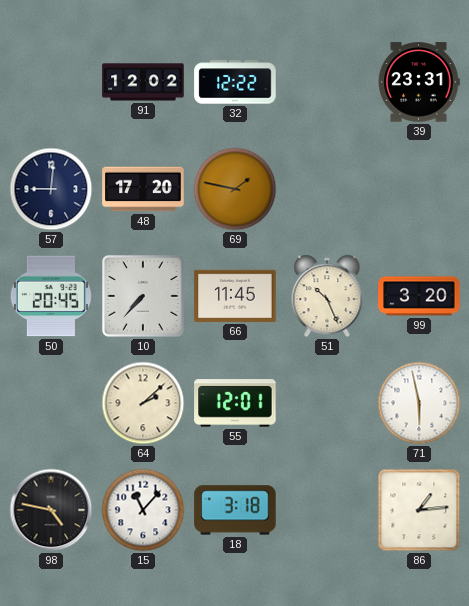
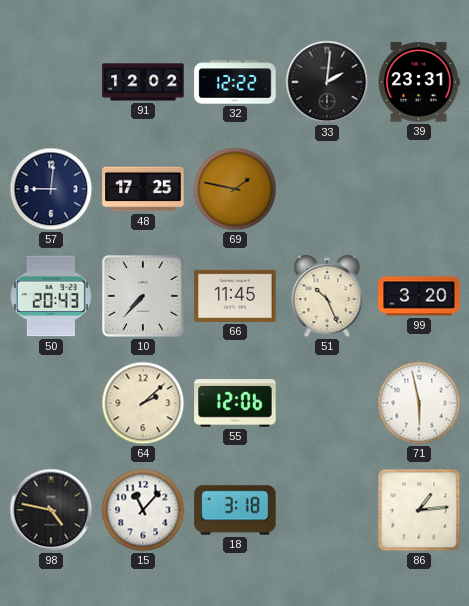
33: none -> 2:01
48: 17:20 -> 17:25
50: 20:45 -> 20:43
55: 12:01 -> 12:06
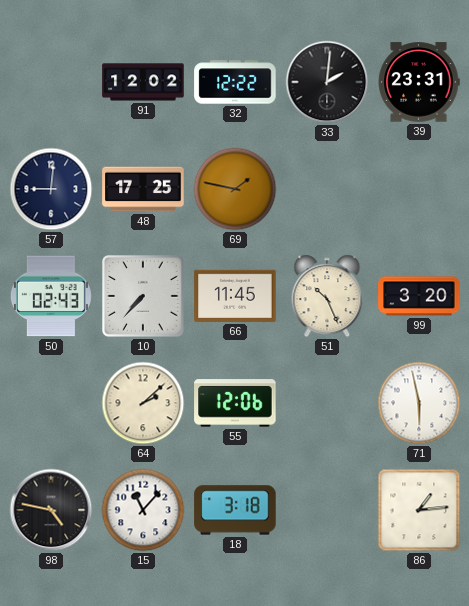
50: 20:43 -> 02:43
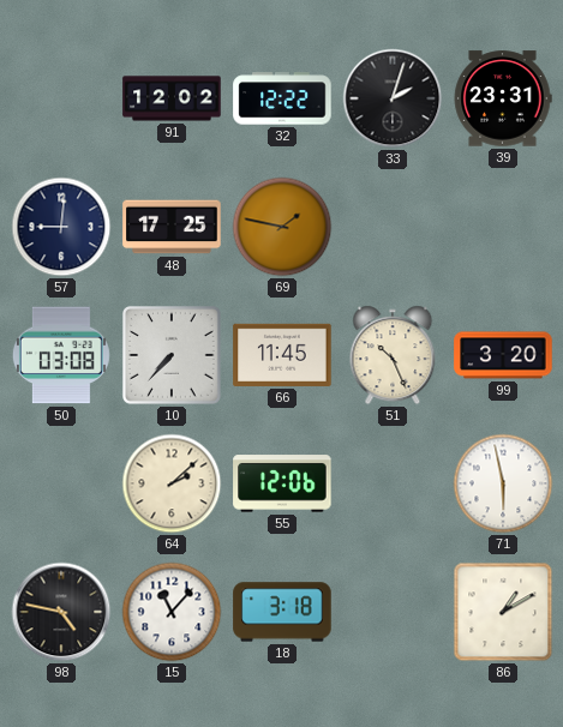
33: 2:01 -> 2:03
50: 02:43 -> 03:08
86: 1:14 -> 1:10
